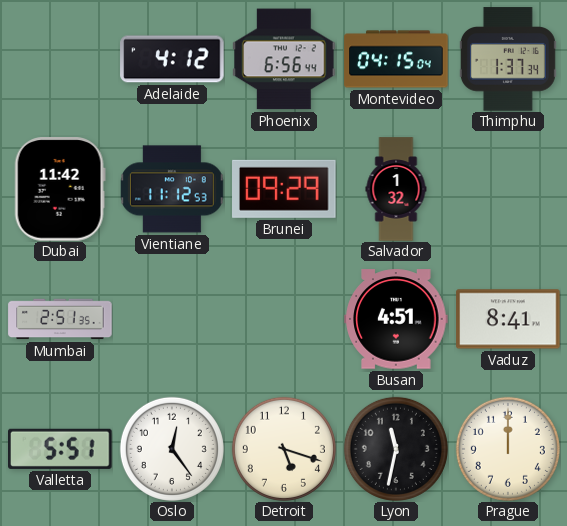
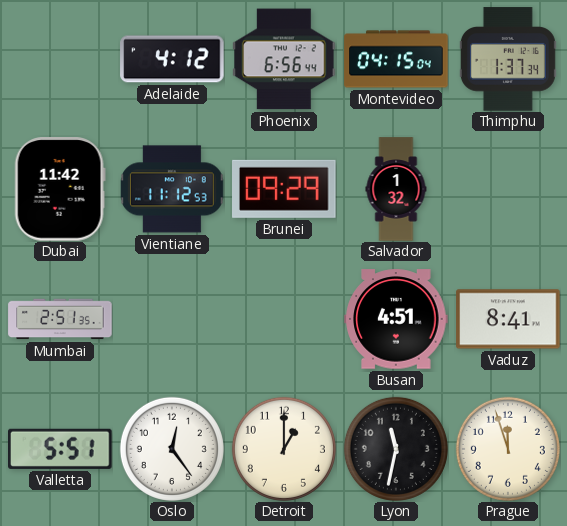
Detroit: 5:18 -> 1:00
Prague: 12:00 -> 11:57
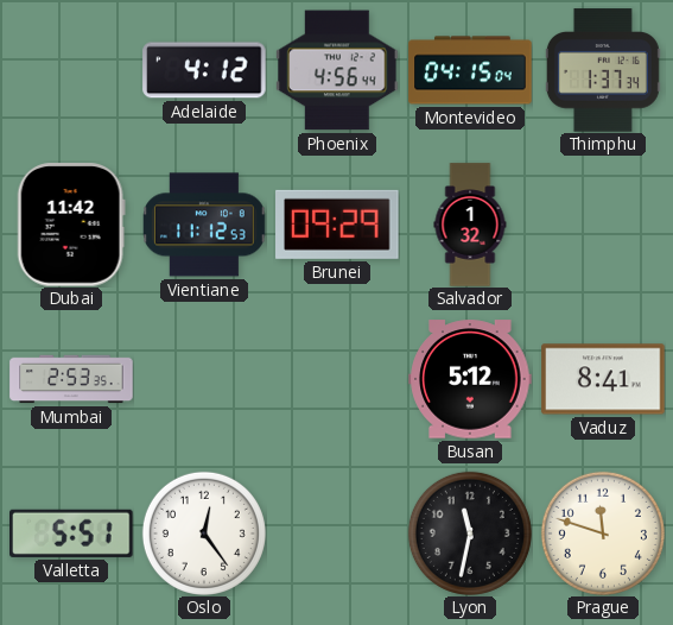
Phoenix: 6:56 -> 4:56
Mumbai: 2:51 -> 2:53
Busan: 4:51 -> 5:12
Detroit: 1:00 -> none
Prague: 11:57 -> 11:48
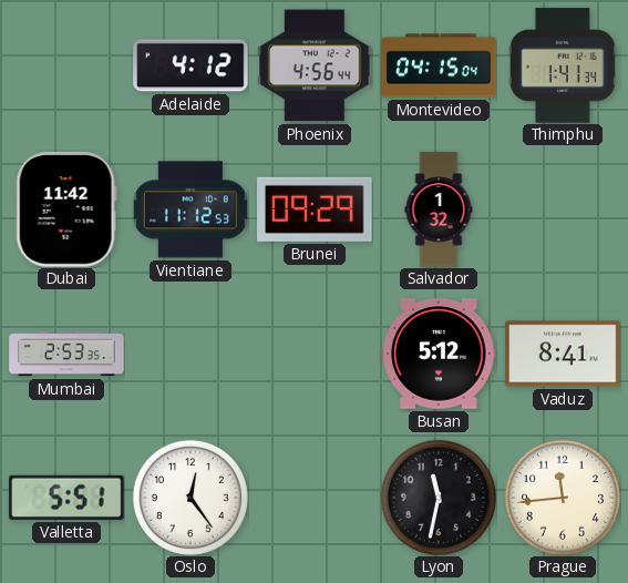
Thimphu: 1:37 -> 1:41
Prague: 11:48 -> 11:44
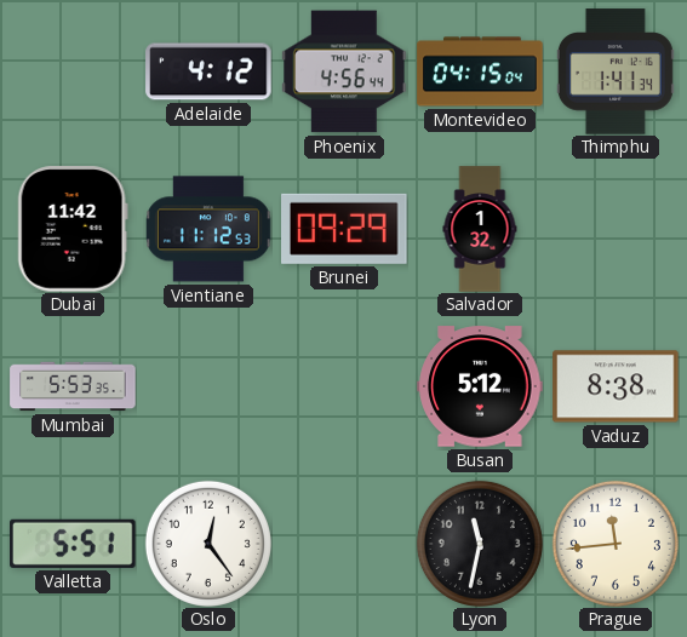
Mumbai: 2:53 -> 5:53
Vaduz: 8:41 -> 8:38
